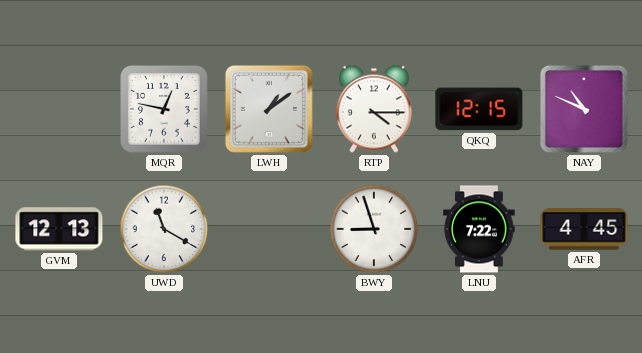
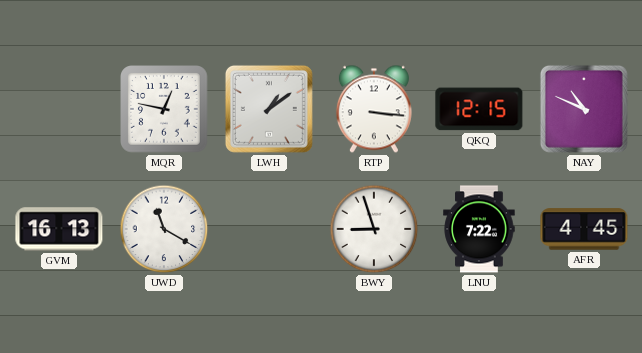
RTP: 4:15 -> 3:16
GVM: 12:13 -> 16:13
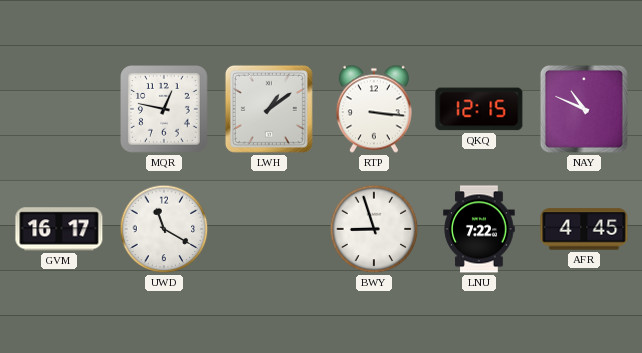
GVM: 16:13 -> 16:17
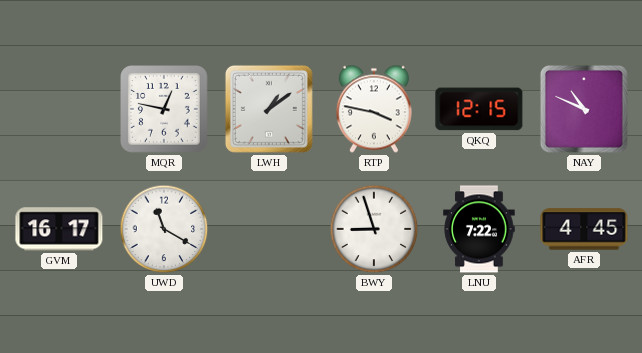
RTP: 3:16 -> 3:47
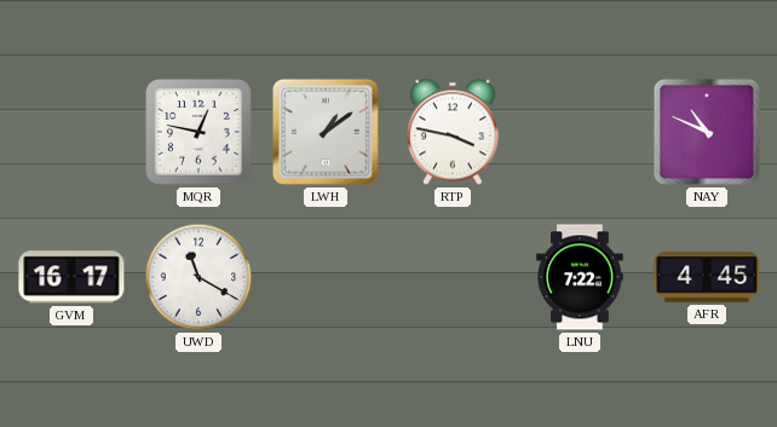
QKQ: 12:15 -> none
BWY: 8:57 -> none
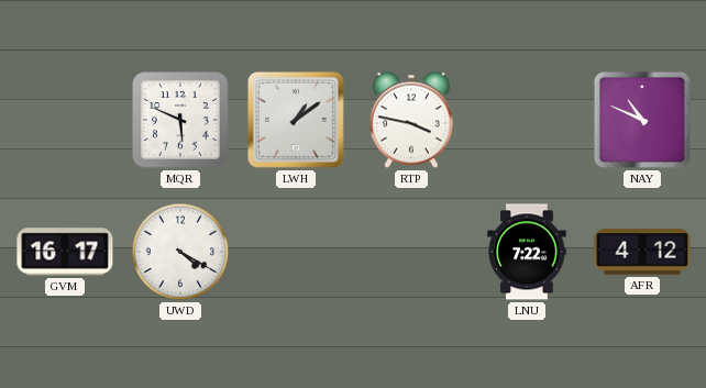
MQR: 12:47 -> 5:49
UWD: 11:20 -> 4:20
AFR: 4:45 -> 4:12
